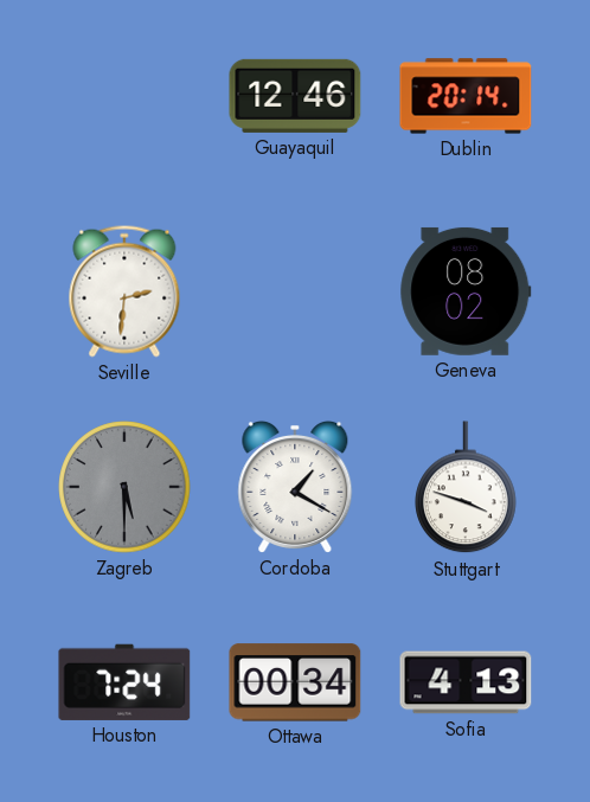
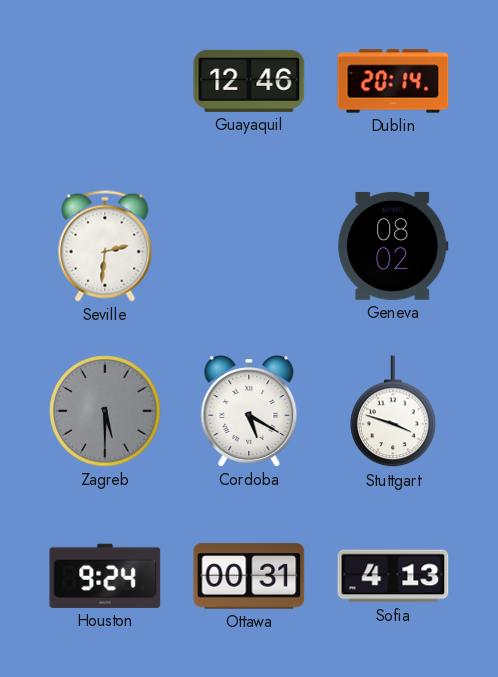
Cordoba: 1:20 -> 5:20
Houston: 7:24 -> 9:24
Ottawa: 00:34 -> 00:31
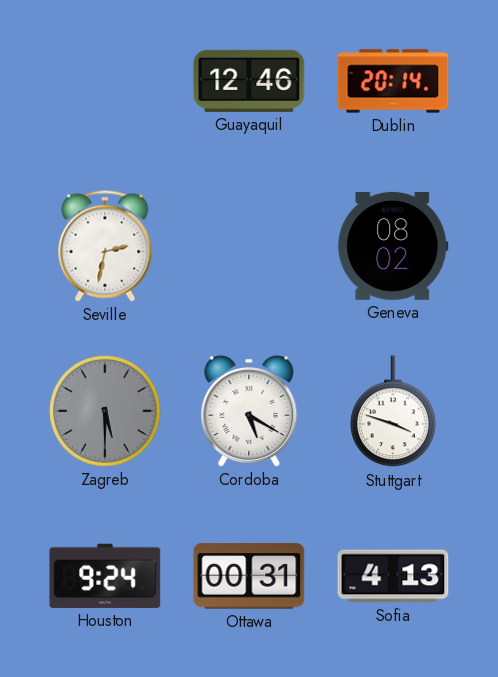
Seville: 2:31 -> 2:32
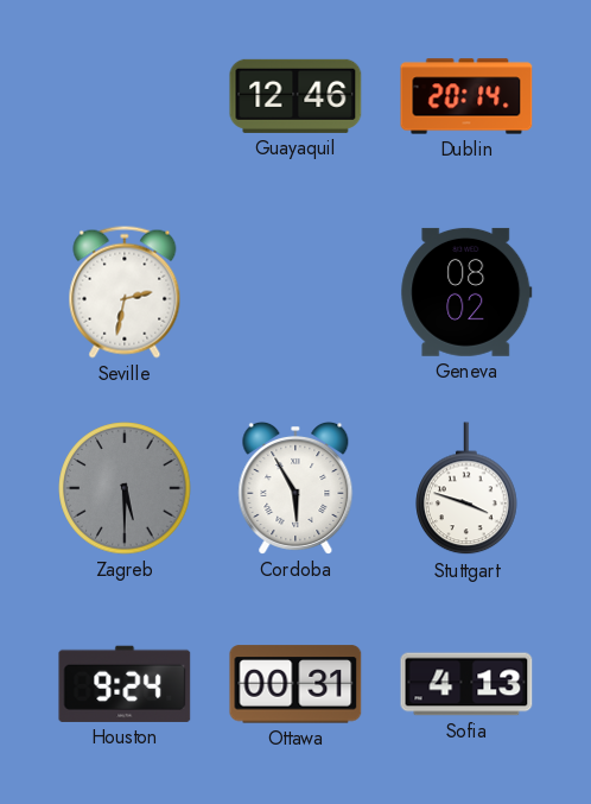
Cordoba: 5:20 -> 5:55
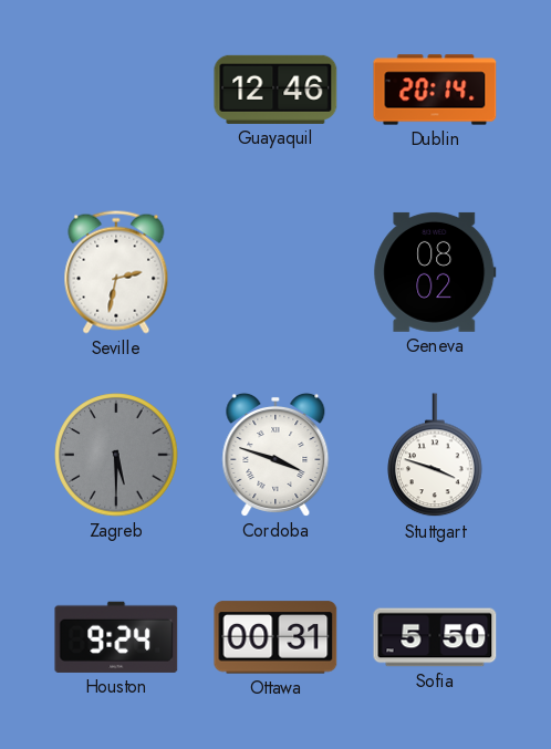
Cordoba: 5:55 -> 3:48
Sofia: 4:13 -> 5:50
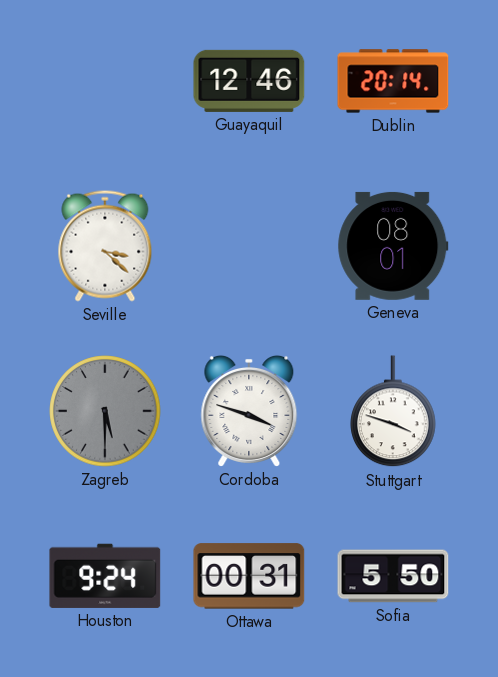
Seville: 2:32 -> 3:22
Geneva: 08:02 -> 08:01
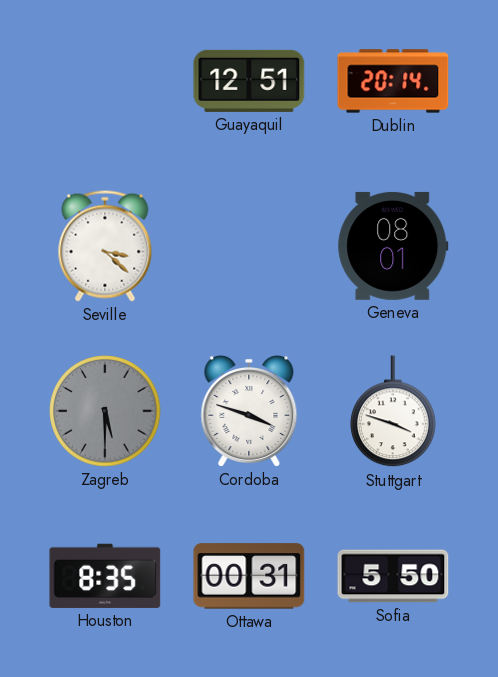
Guayaquil: 12:46 -> 12:51
Houston: 9:24 -> 8:35
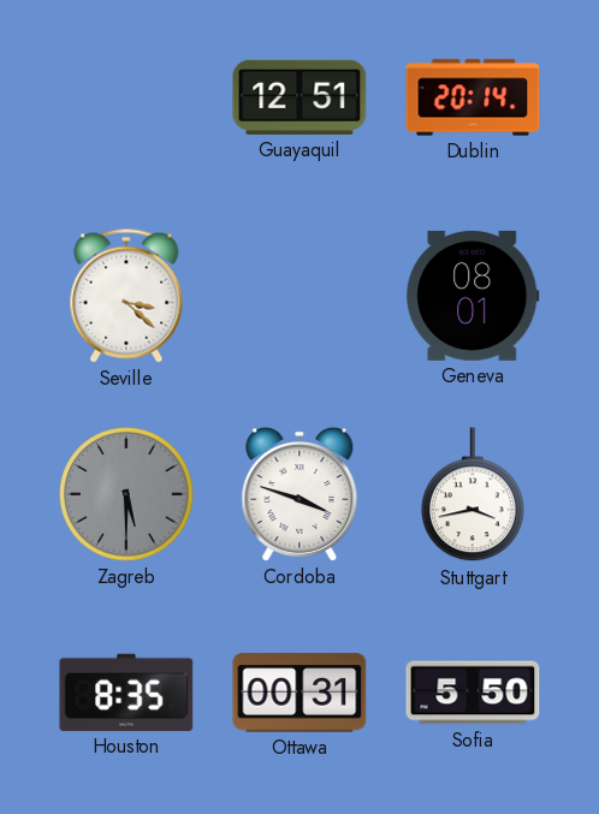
Stuttgart: 3:48 -> 3:43
